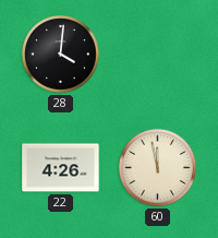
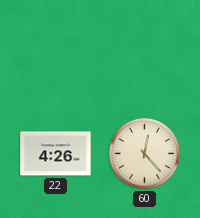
28: 4:01 -> none
60: 11:58 -> 12:23
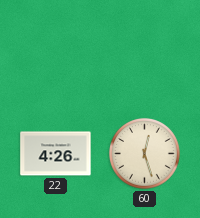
60: 12:23 -> 12:27
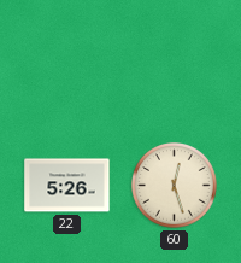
22: 4:26 -> 5:26
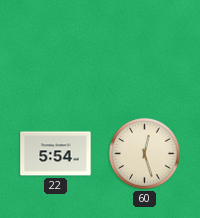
22: 5:26 -> 5:54
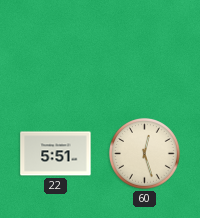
22: 5:54 -> 5:51
